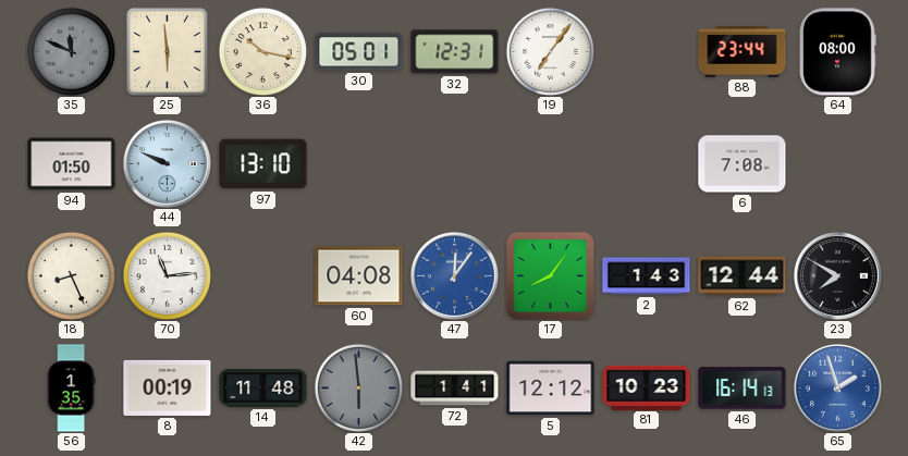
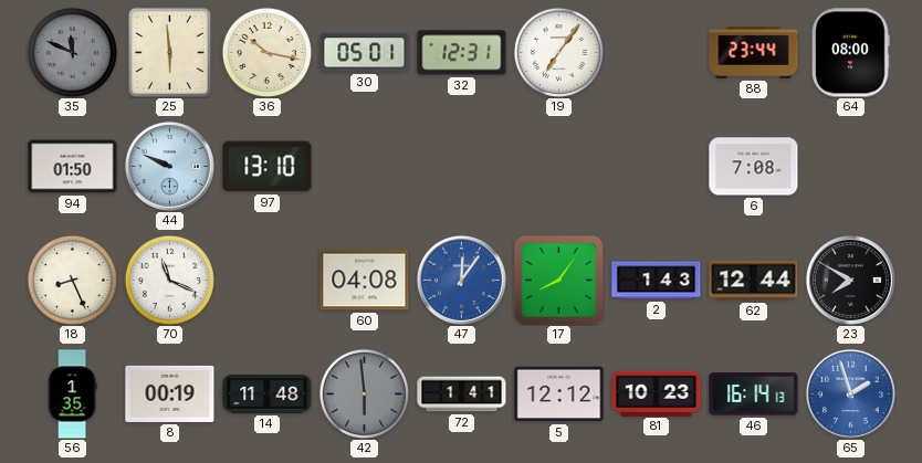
70: 11:14 -> 11:19
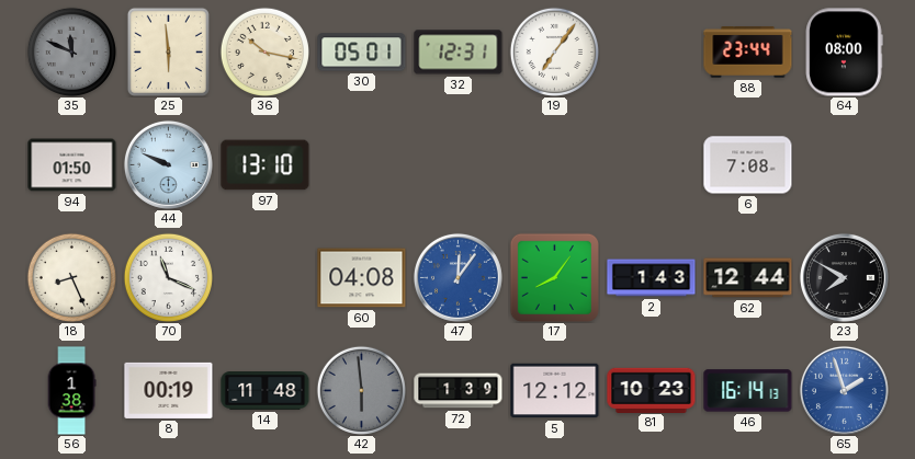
56: 1:35 -> 1:38
72: 1:41 -> 1:39
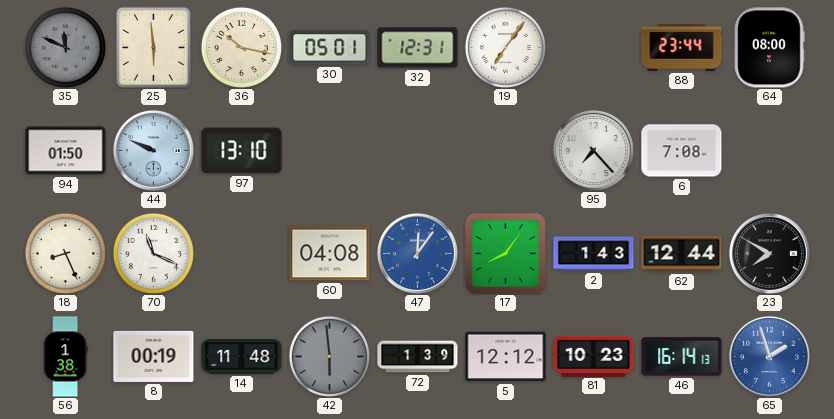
95: none -> 7:23
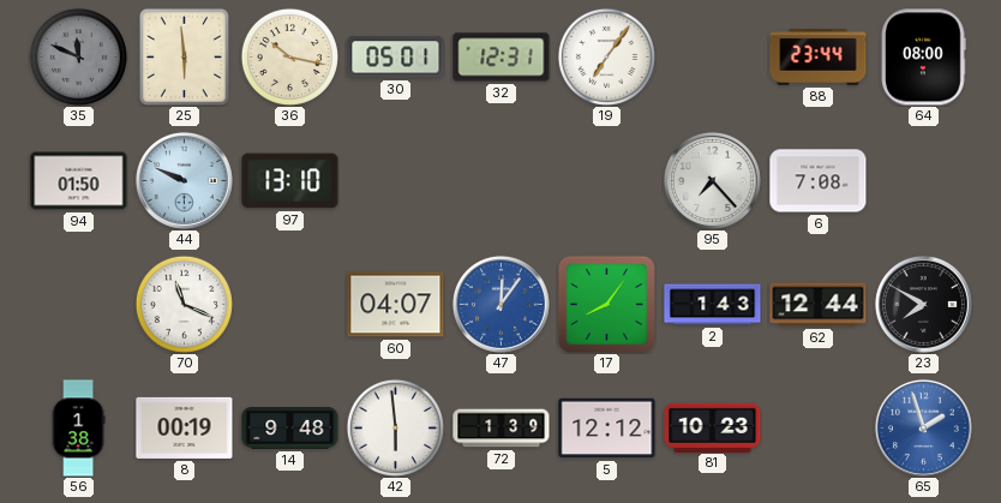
18: 8:26 -> none
60: 04:08 -> 04:07
14: 11:48 -> 9:48
42 dial: grey -> white
46: 16:14 -> none
